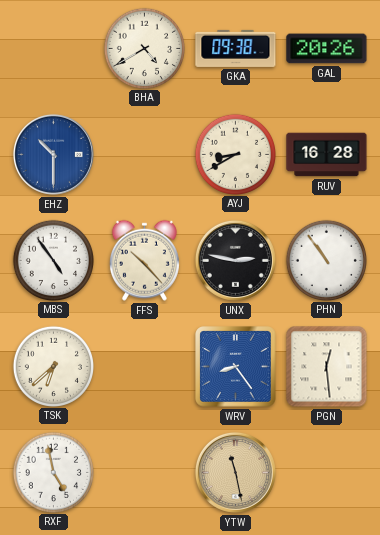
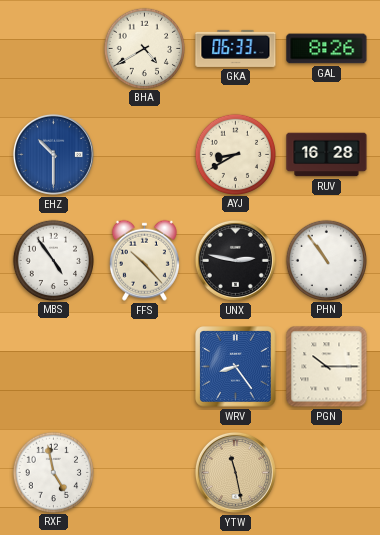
GKA: 09:38 -> 06:33
GAL: 20:26 -> 8:26
TSK: 6:38 -> none
PGN: 12:29 -> 10:15
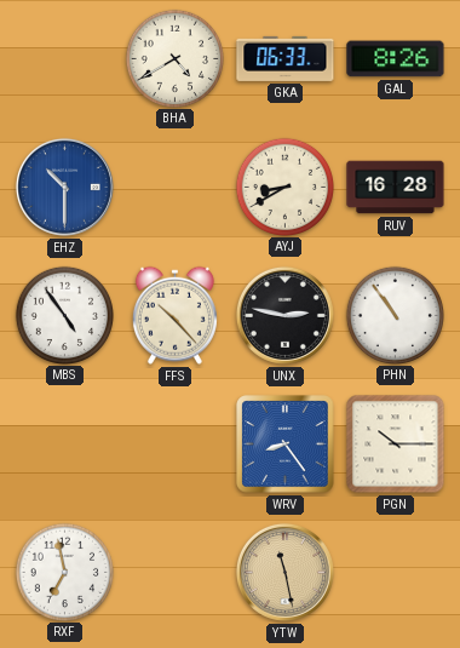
RXF: 4:58 -> 6:58
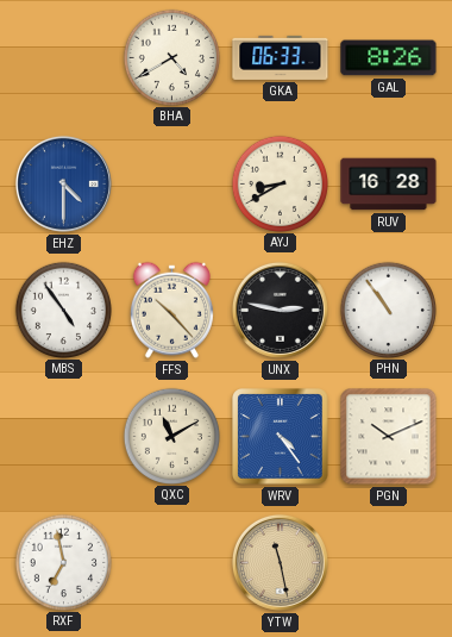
EHZ: 10:30 -> 4:30
QXC: none -> 11:10
WRV: 8:24 -> 4:24
PGN: 10:15 -> 10:11
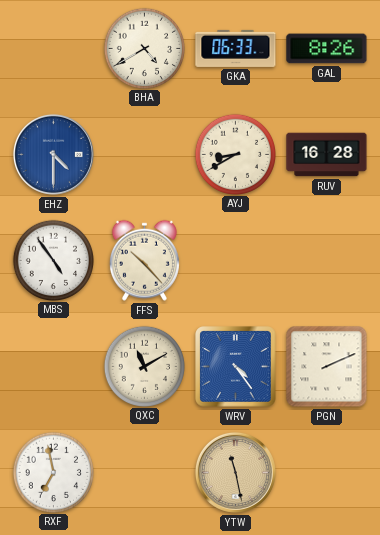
UNX: 2:47 -> none
PHN: 10:54 -> none
PGN: 10:11 -> 2:11
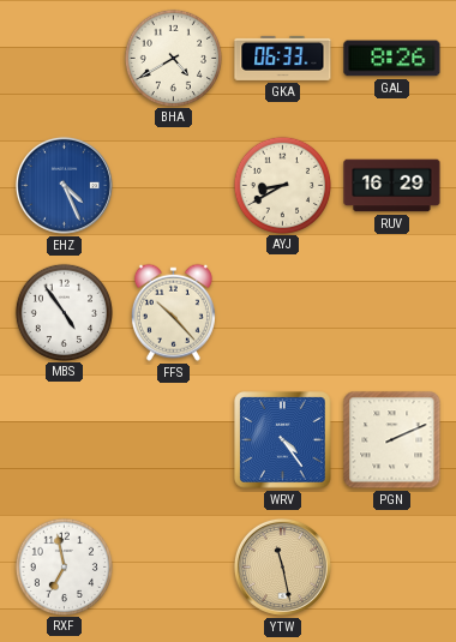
EHZ: 4:30 -> 4:26
RUV: 16:28 -> 16:29
QXC: 11:10 -> none
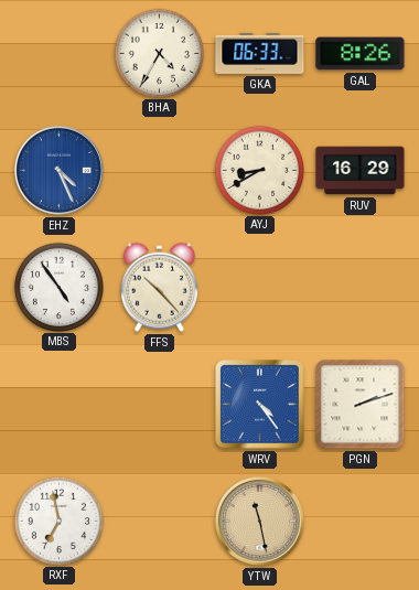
BHA: 4:40 -> 4:35
PGN: 2:11 -> 2:12
